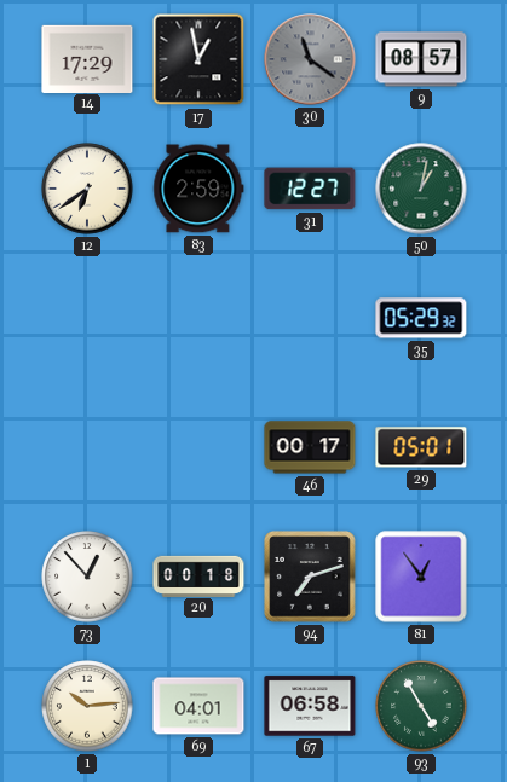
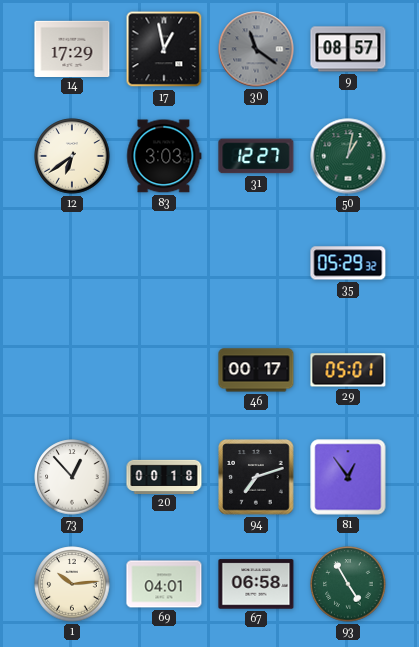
83: 2:59 -> 3:03
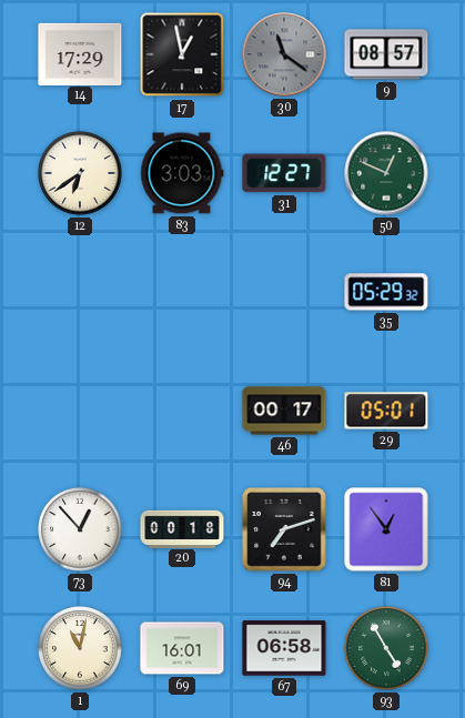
50: 1:02 -> 12:49
1: 10:14 -> 11:02
69: 04:01 -> 16:01
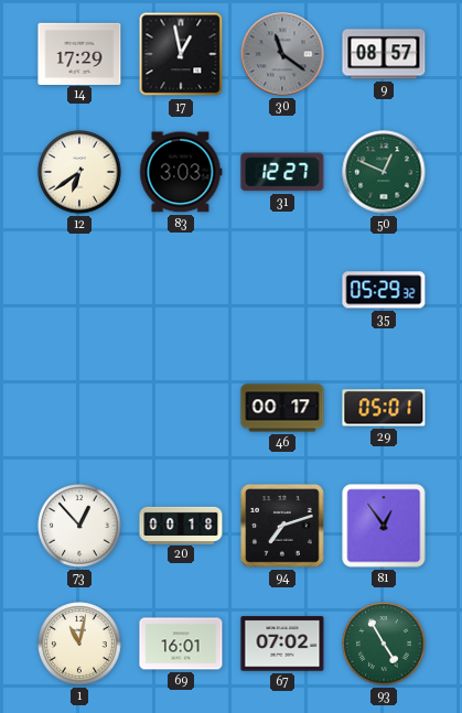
67: 06:58 -> 07:02
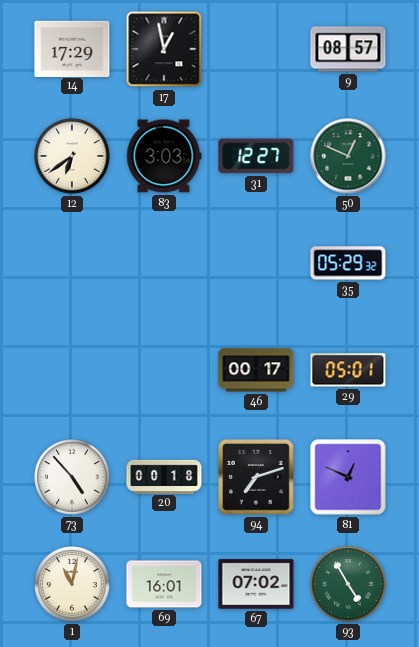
30: 11:21 -> none
73: 12:53 -> 4:53
81: 12:54 -> 12:49
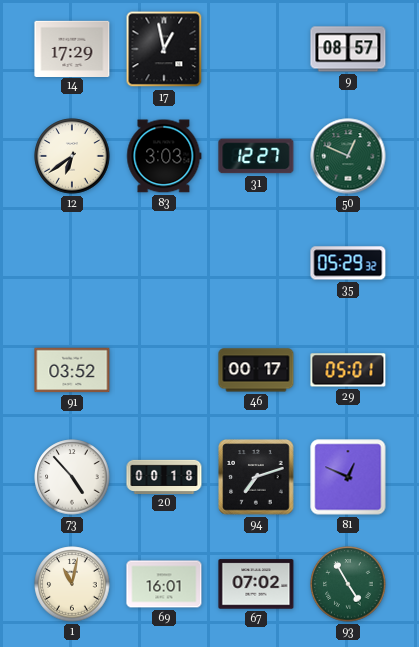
91: none -> 03:52
